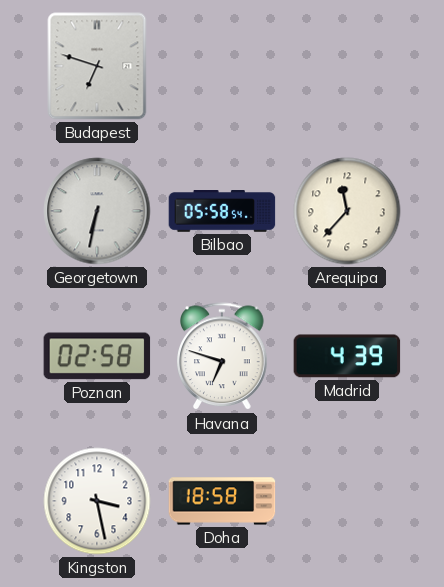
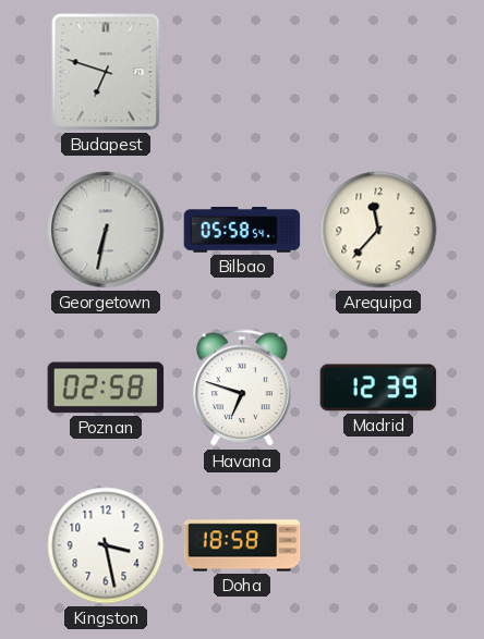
Madrid: 4:39 -> 12:39
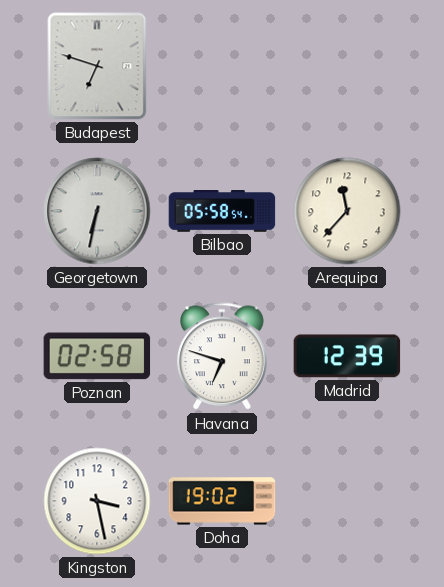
Doha: 18:58 -> 19:02
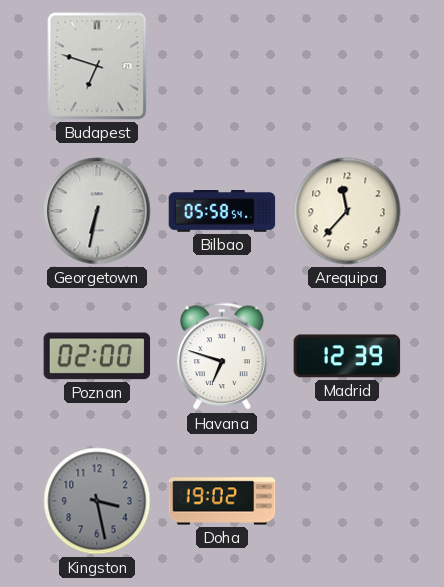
Poznan: 02:58 -> 02:00
Kingston dial: white -> grey
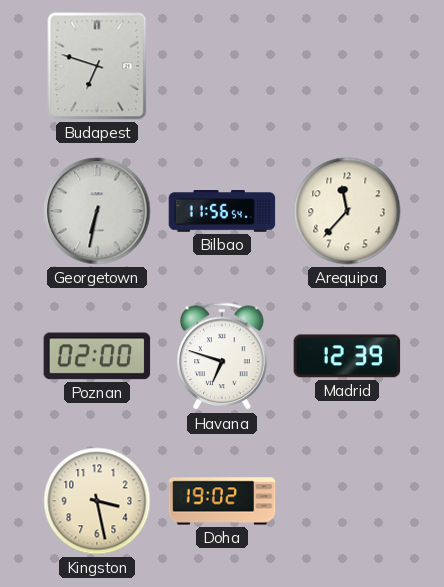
Bilbao: 05:58 -> 11:56
Kingston dial: grey -> cream
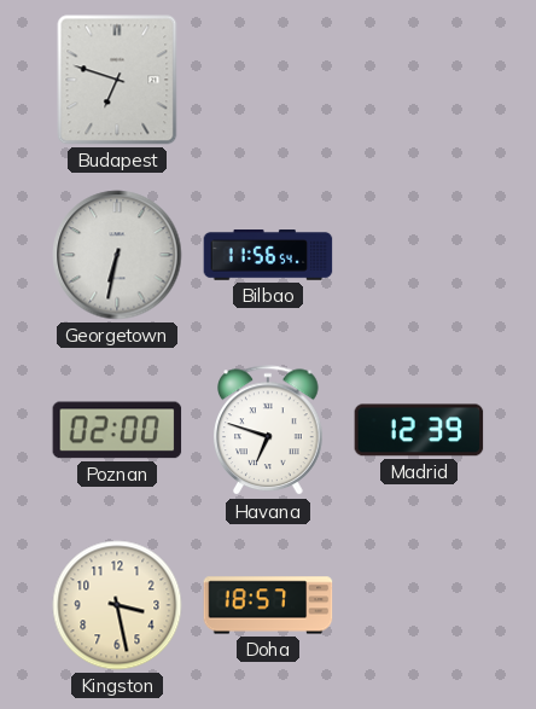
Arequipa: 11:37 -> none
Doha: 19:02 -> 18:57
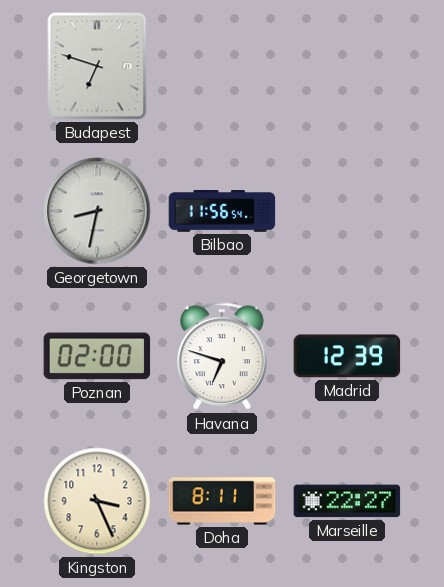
Georgetown: 6:32 -> 8:32
Kingston: 3:28 -> 3:26
Doha: 18:57 -> 8:11
Marseille: none -> 22:27
